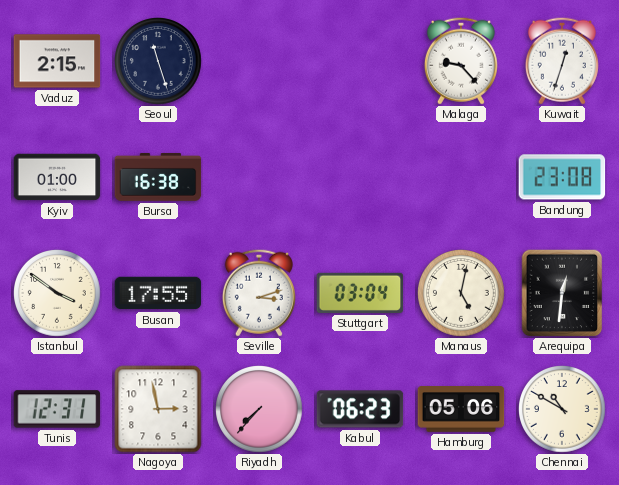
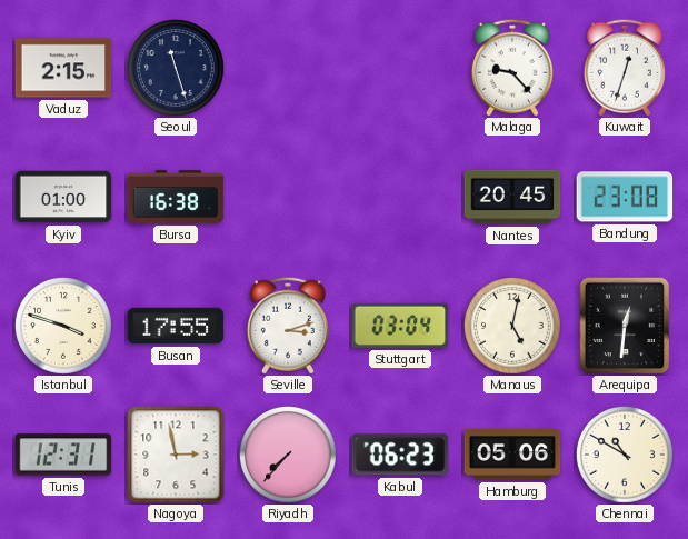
Nantes: none -> 20:45
Istanbul: 3:51 -> 3:48
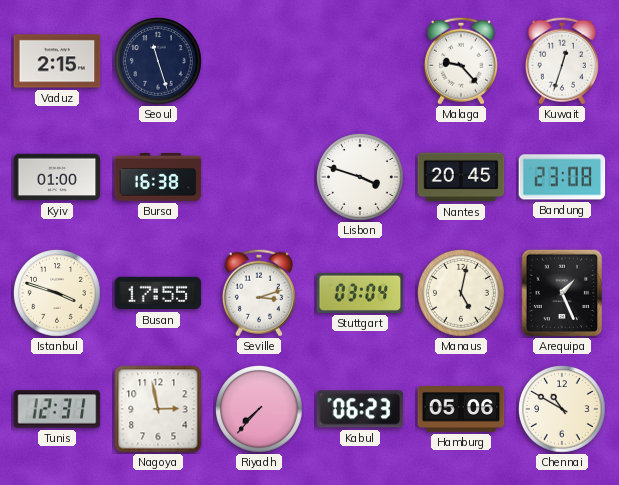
Lisbon: none -> 3:48
Arequipa: 12:31 -> 1:26
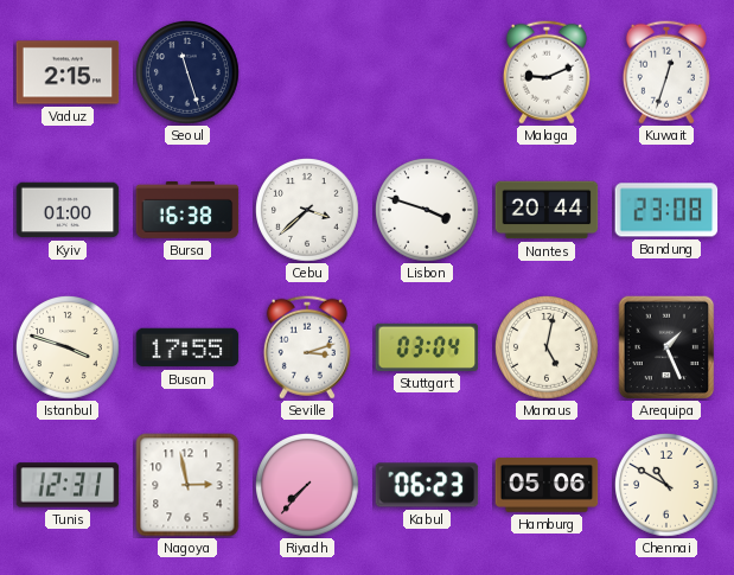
Malaga: 9:23 -> 9:11
Cebu: none -> 3:38
Nantes: 20:45 -> 20:44
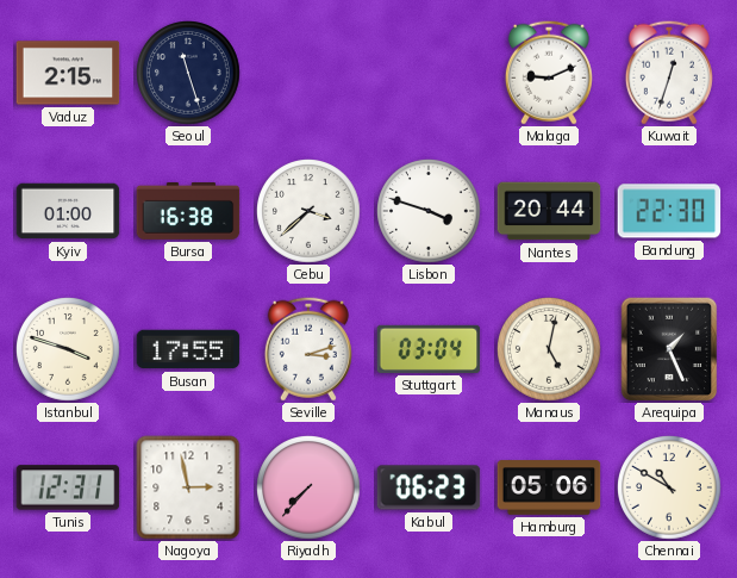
Bandung: 23:08 -> 22:30
